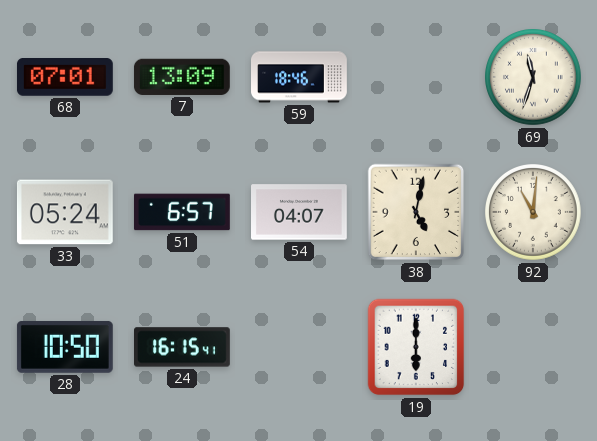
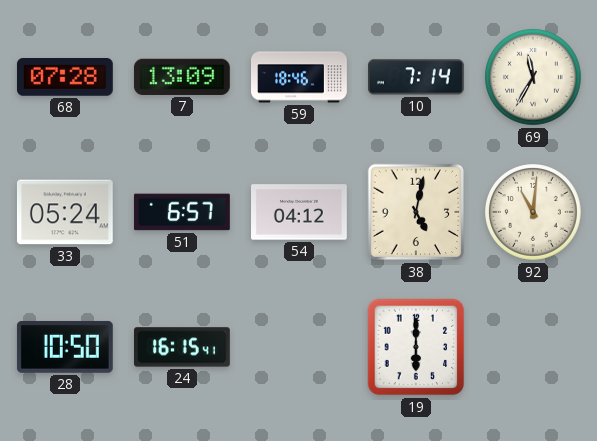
68: 07:01 -> 07:28
10: none -> 7:14
69: 11:33 -> 11:35
54: 04:07 -> 04:12
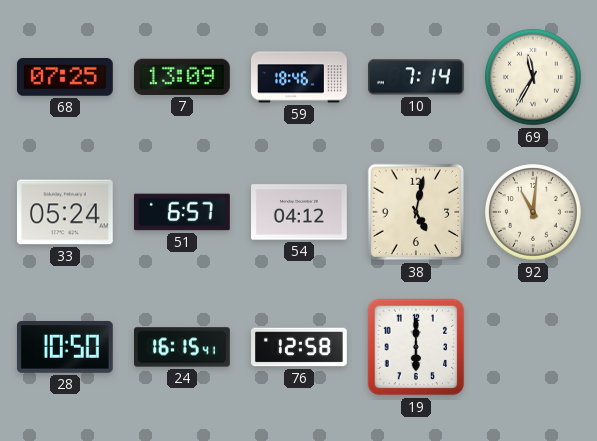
68: 07:28 -> 07:25
76: none -> 12:58
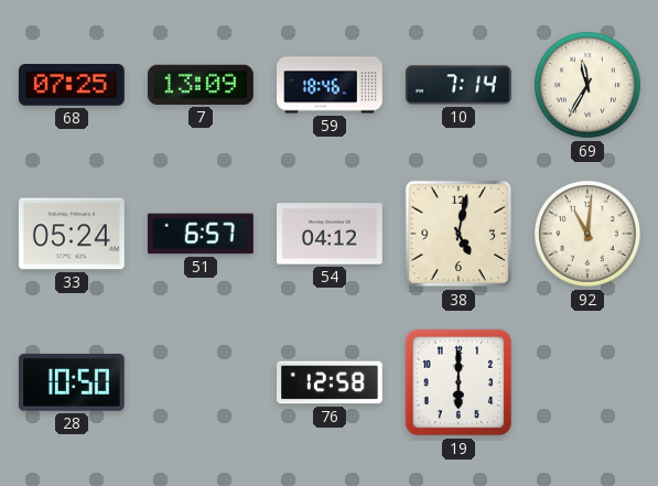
24: 16:15 -> none
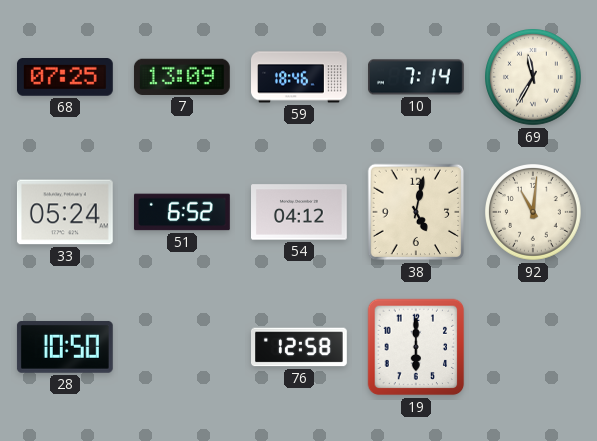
51: 6:57 -> 6:52
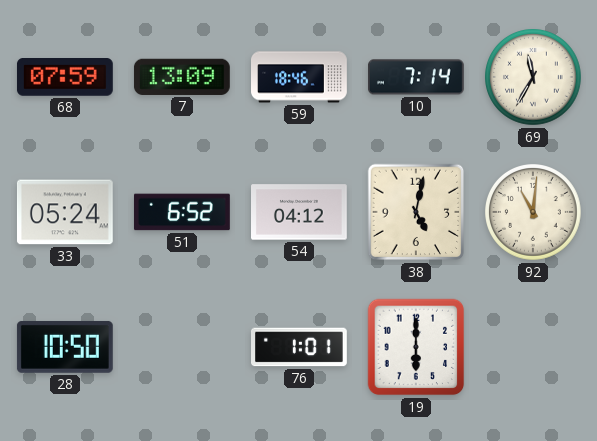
68: 07:25 -> 07:59
76: 12:58 -> 1:01
